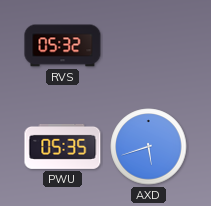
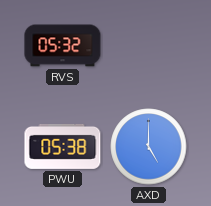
PWU: 05:35 -> 05:38
AXD: 5:42 -> 5:00
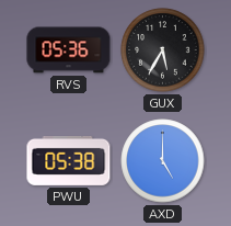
RVS: 05:32 -> 05:36
GUX: none -> 5:35
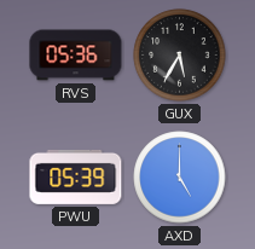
PWU: 05:38 -> 05:39
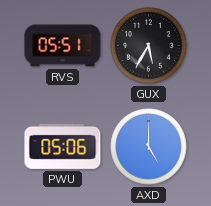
RVS: 05:36 -> 05:51
PWU: 05:39 -> 05:06
